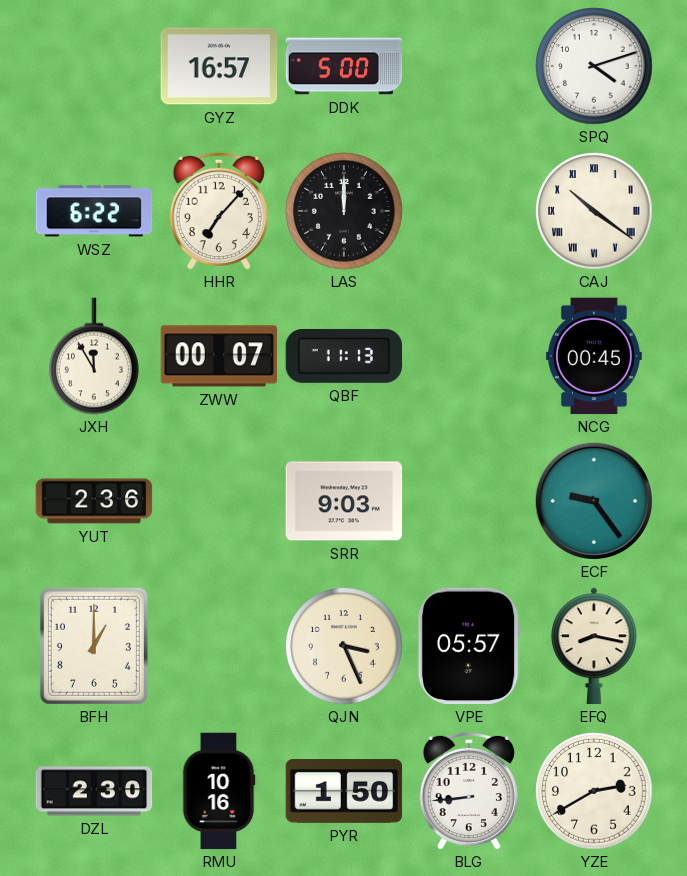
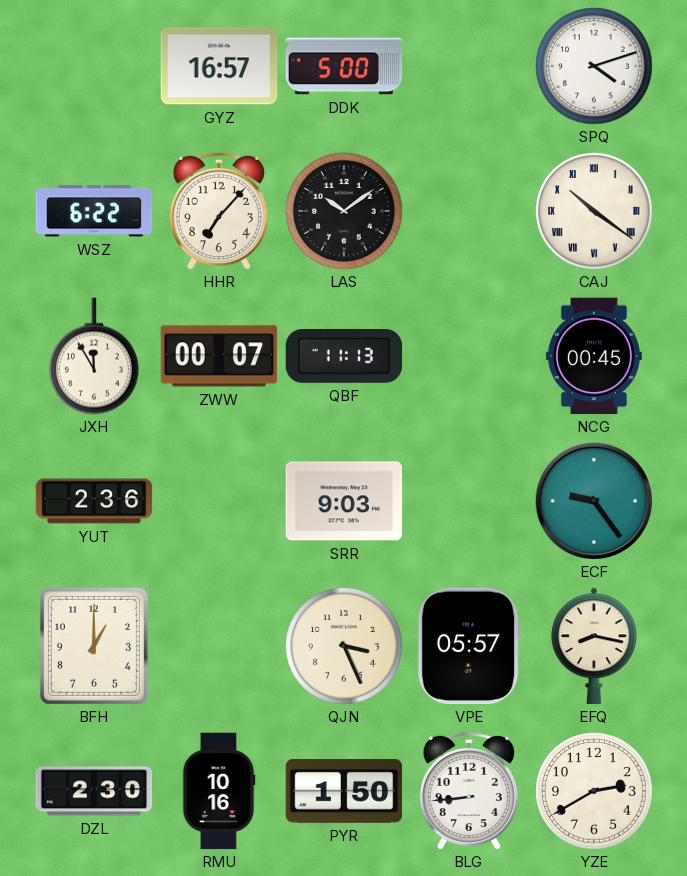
LAS: 12:00 -> 10:09
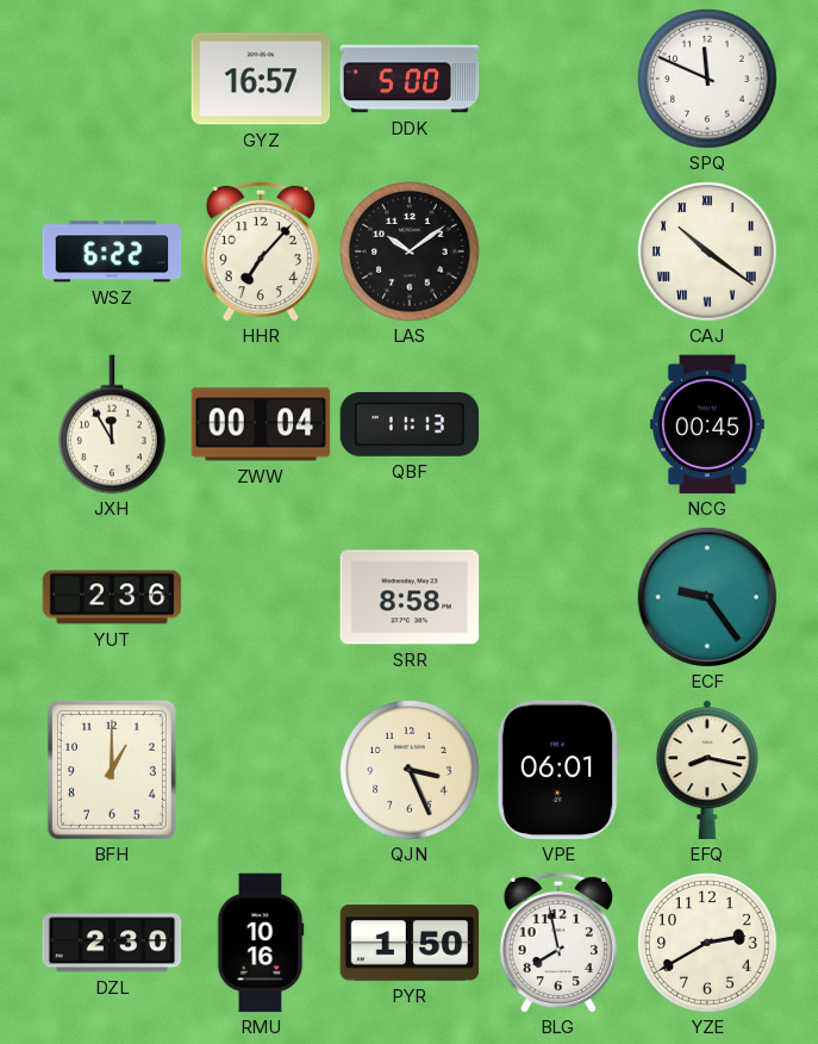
SPQ: 4:12 -> 11:49
ZWW: 00:07 -> 00:04
SRR: 9:03 -> 8:58
VPE: 05:57 -> 06:01
BLG: 8:44 -> 7:58
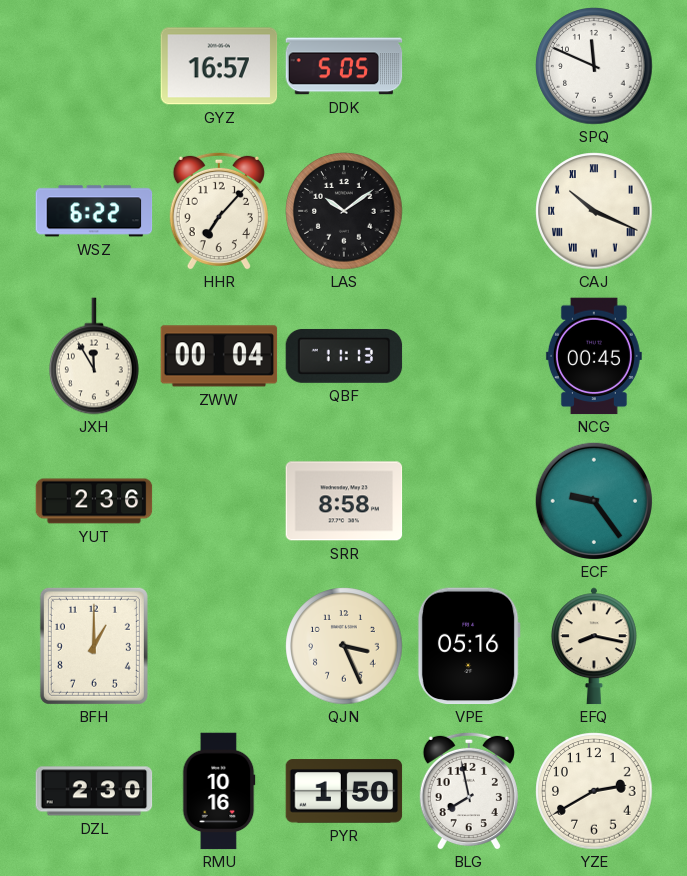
DDK: 5:00 -> 5:05
CAJ: 10:21 -> 10:19
VPE: 06:01 -> 05:16
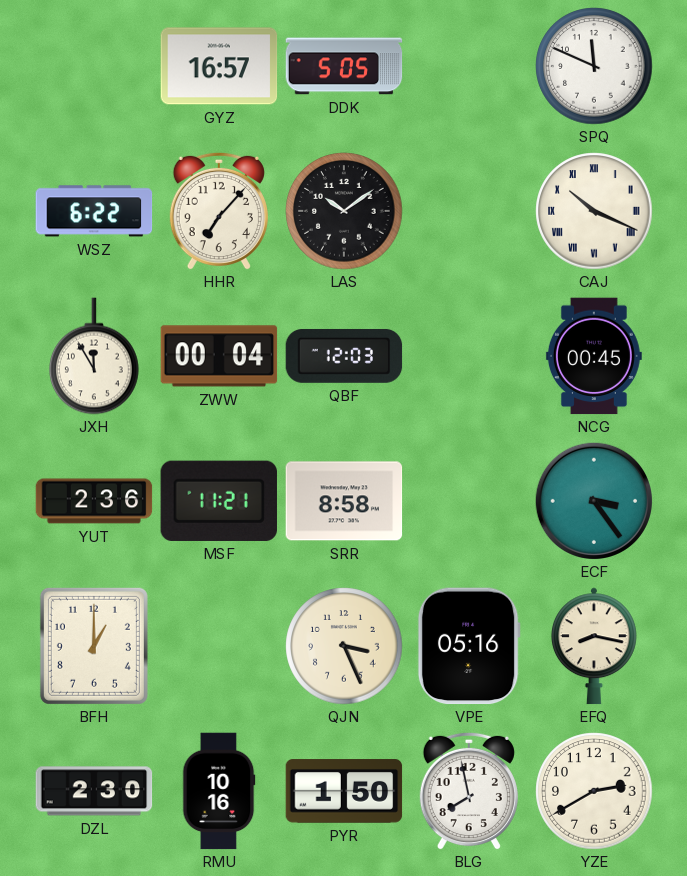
QBF: 11:13 -> 12:03
MSF: none -> 11:21
ECF: 9:24 -> 3:24
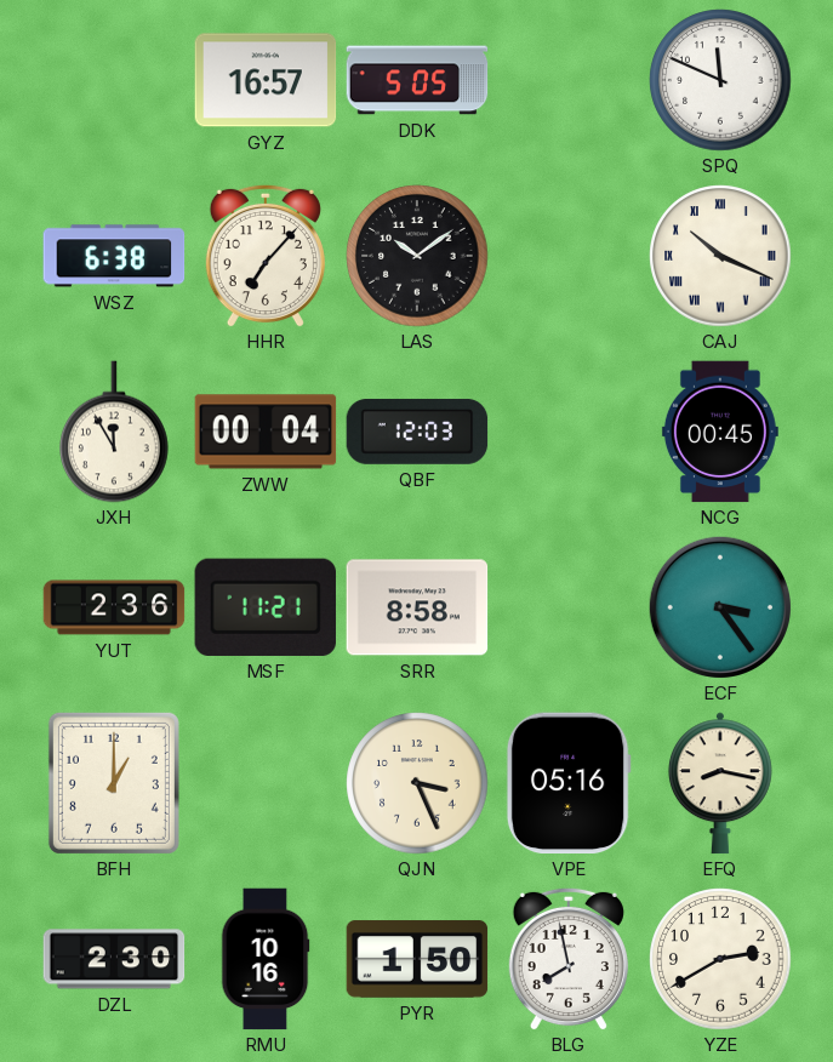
WSZ: 6:22 -> 6:38
